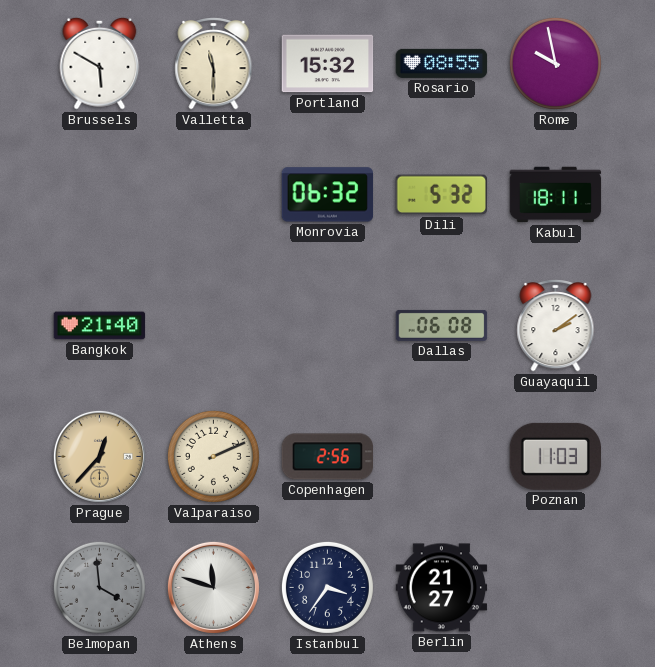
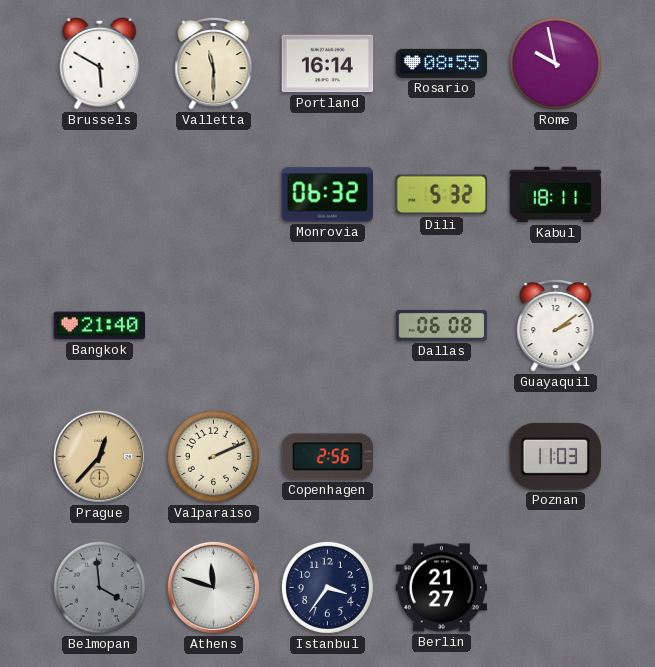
Portland: 15:32 -> 16:14
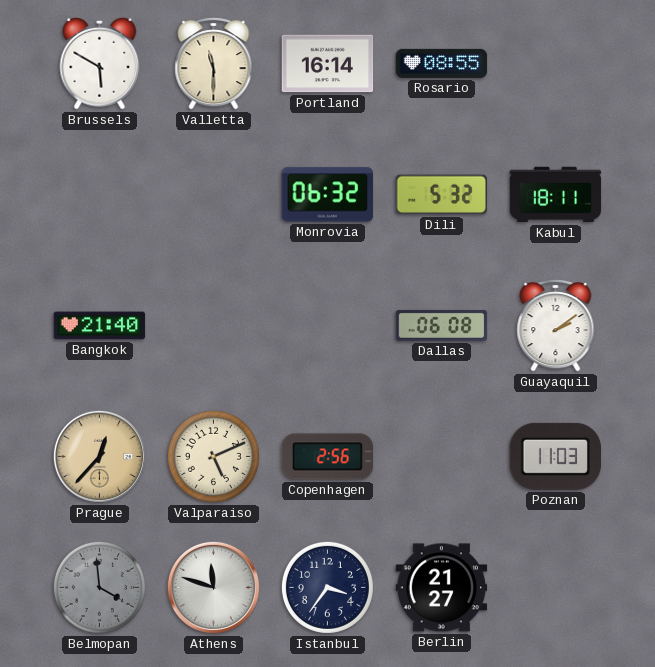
Rome: 9:58 -> none
Valparaiso: 2:11 -> 5:11
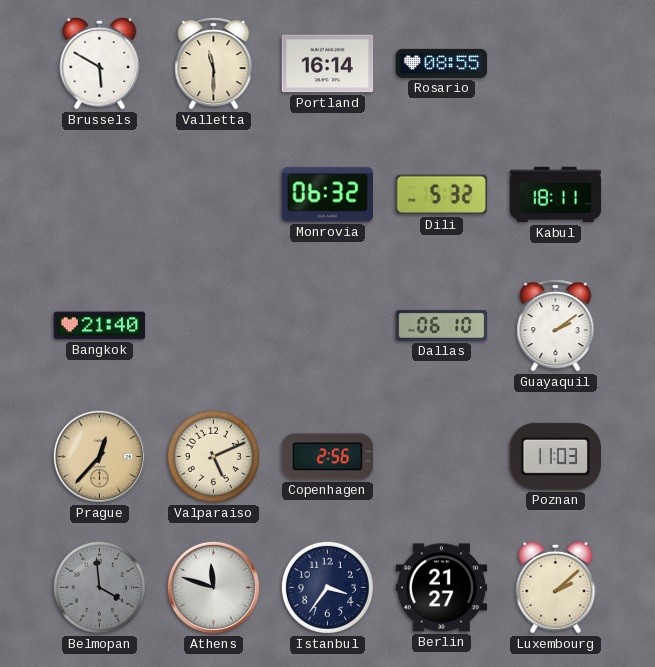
Dallas: 06:08 -> 06:10
Luxembourg: none -> 2:08
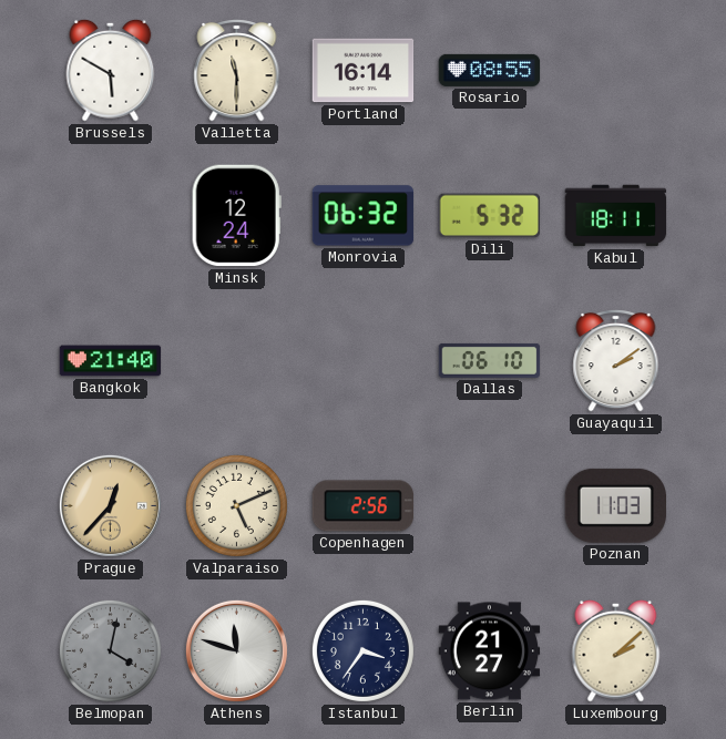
Minsk: none -> 12:24
Belmopan: 3:59 -> 4:02
